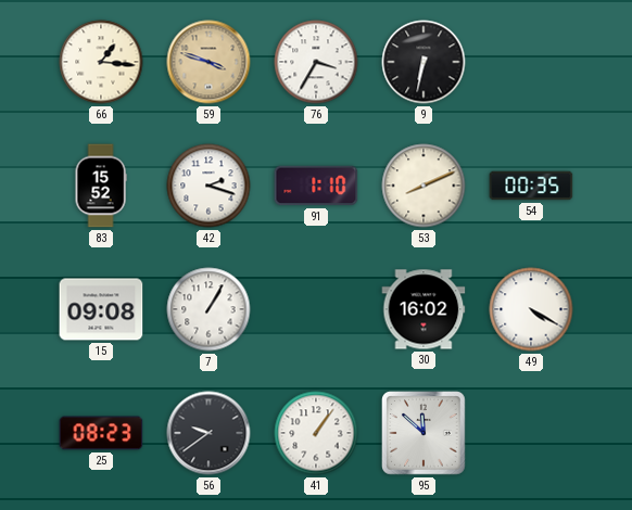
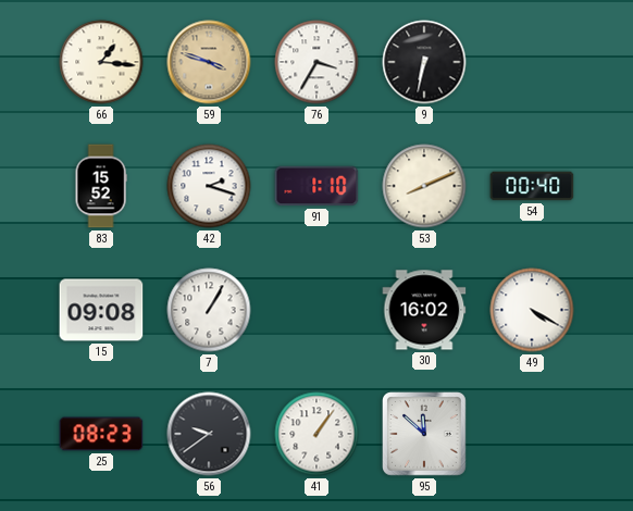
54: 00:35 -> 00:40
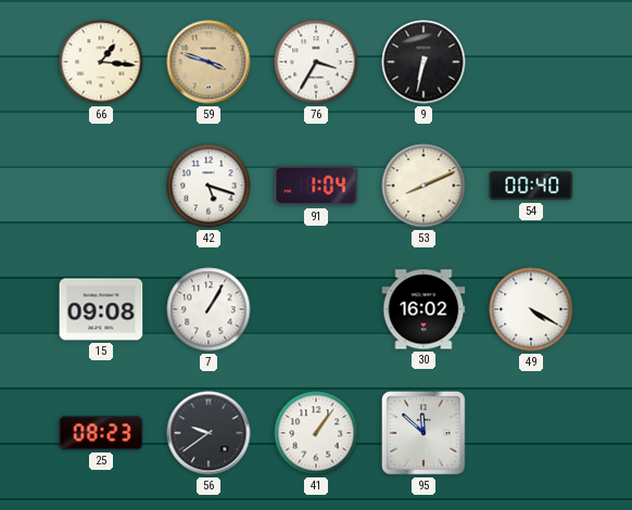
83: 15:52 -> none
42: 2:18 -> 5:18
91: 1:10 -> 1:04
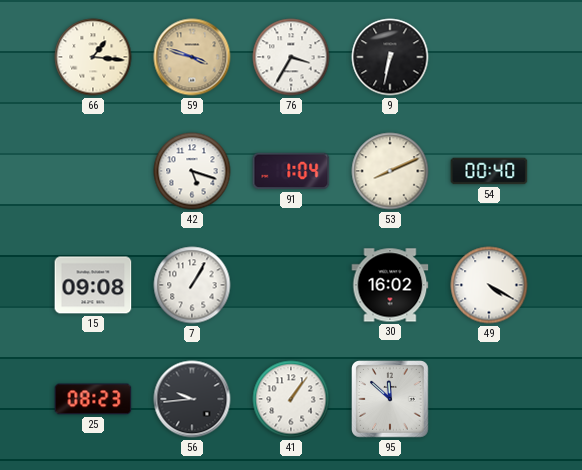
56: 9:39 -> 9:44
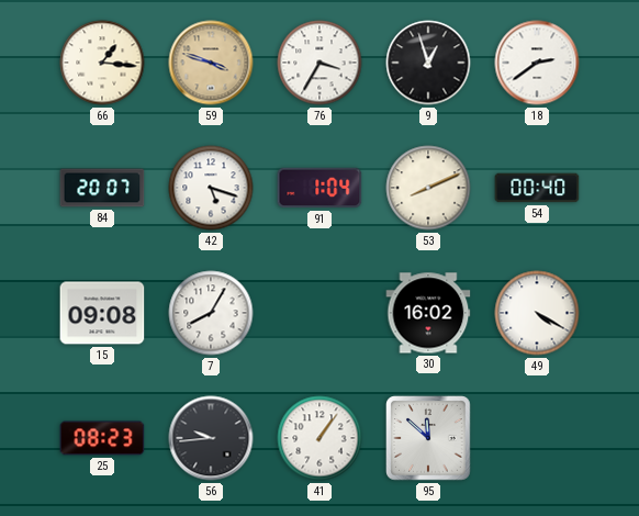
9: 6:32 -> 12:57
18: none -> 2:39
84: none -> 20:07
7: 1:05 -> 8:05
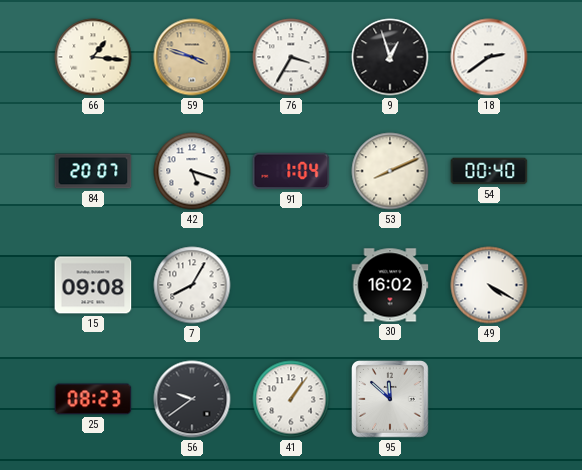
56: 9:44 -> 9:39
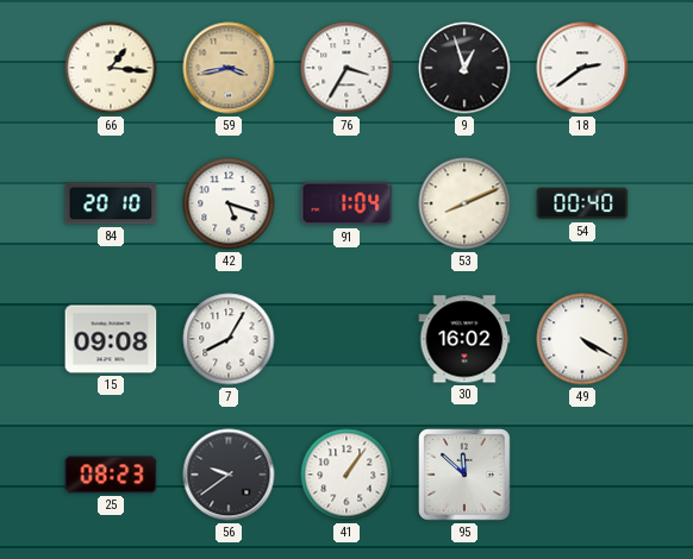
59: 3:48 -> 3:43
84: 20:07 -> 20:10
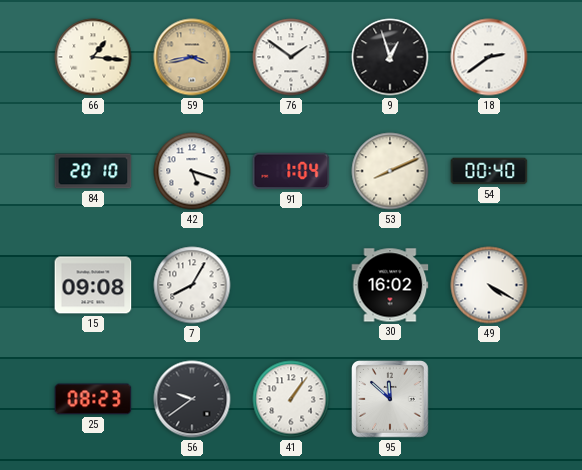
76: 3:35 -> 1:51
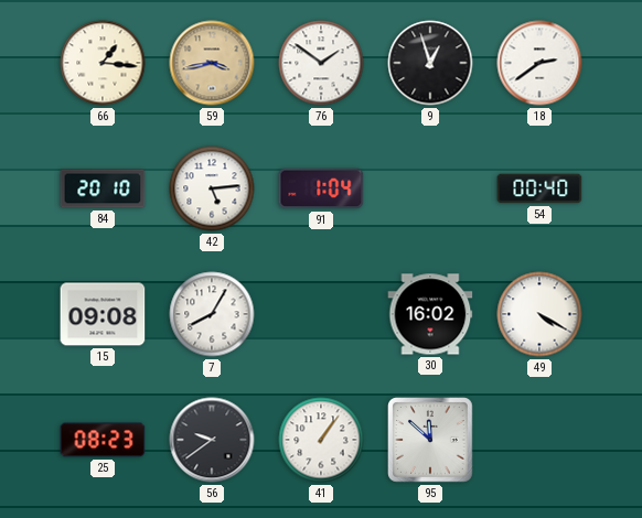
42: 5:18 -> 5:14
53: 8:11 -> none
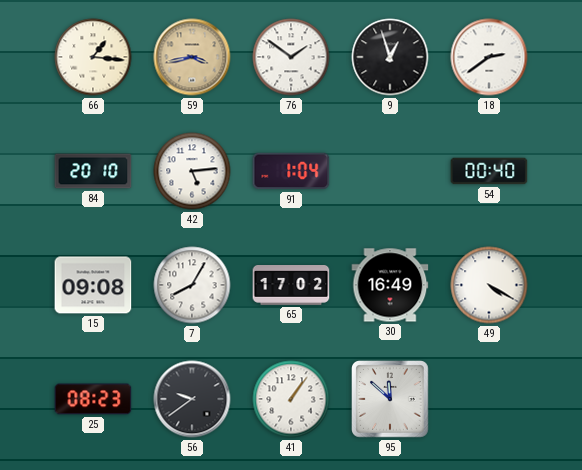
65: none -> 17:02
30: 16:02 -> 16:49
